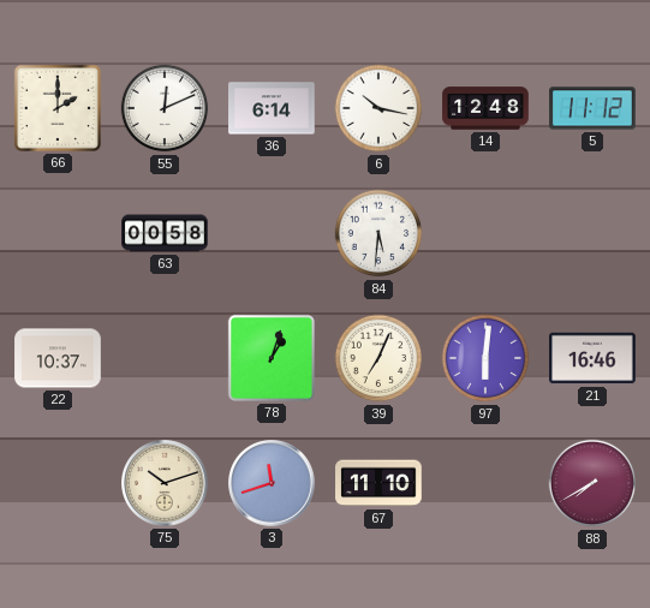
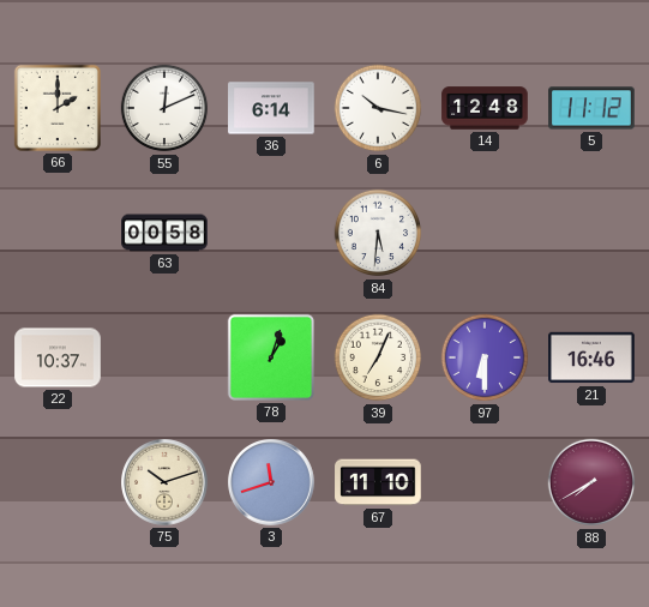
97: 6:01 -> 6:30
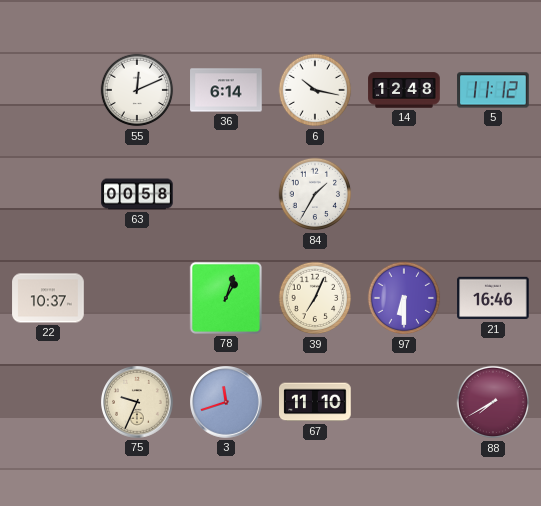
66: 2:00 -> none
84: 5:31 -> 1:35
75: 10:12 -> 9:34
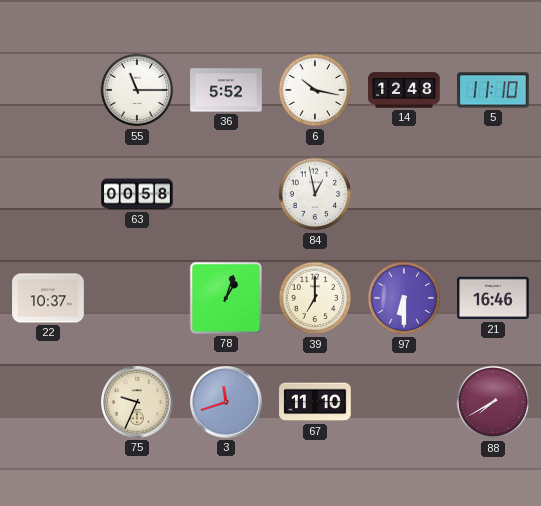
55: 12:11 -> 11:15
36: 6:14 -> 5:52
5: 11:12 -> 11:10
84: 1:35 -> 12:58
39: 7:04 -> 7:00
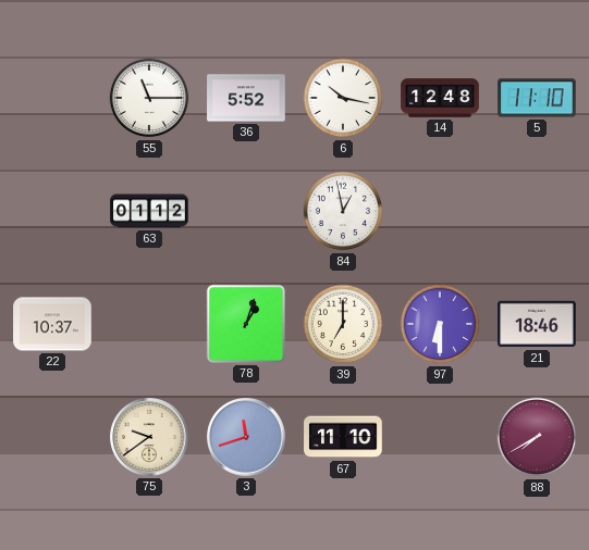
63: 00:58 -> 01:12
21: 16:46 -> 18:46
75: 9:34 -> 9:39
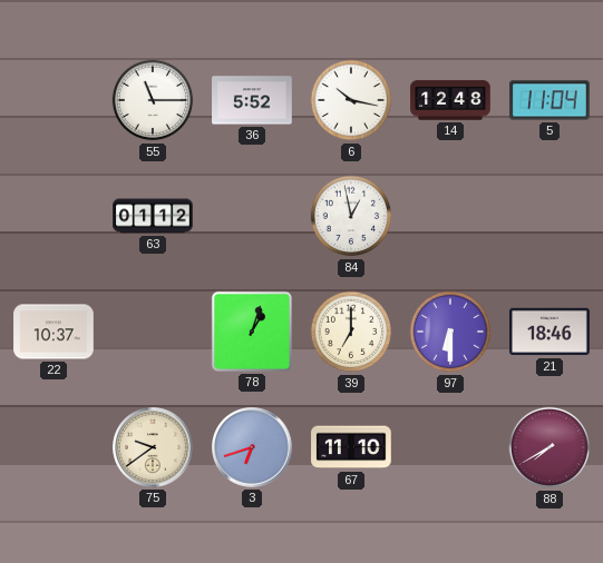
5: 11:10 -> 11:04
3: 11:42 -> 6:42
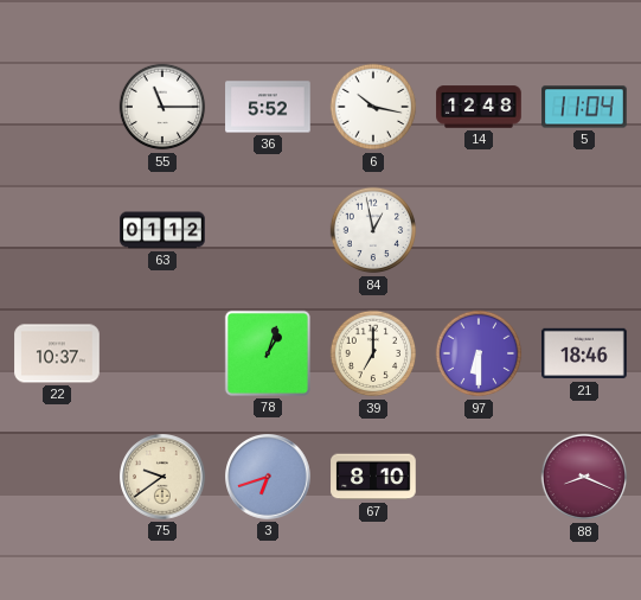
67: 11:10 -> 8:10
88: 7:40 -> 8:19
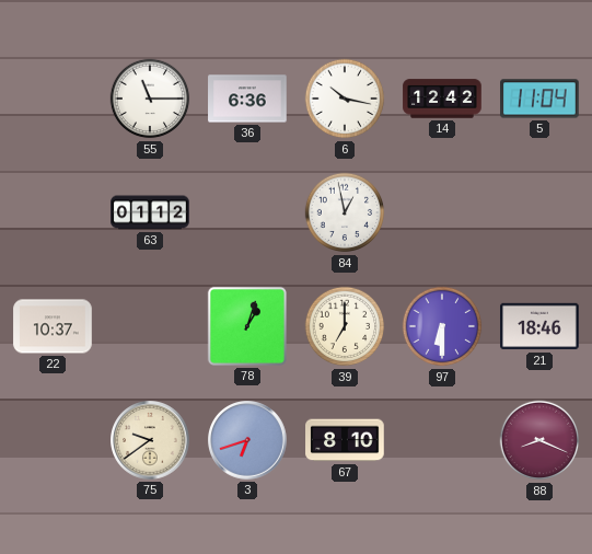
36: 5:52 -> 6:36
14: 12:48 -> 12:42
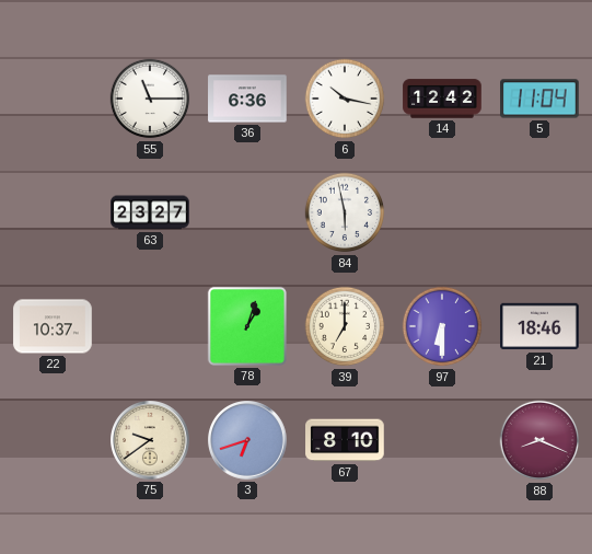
63: 01:12 -> 23:27
84: 12:58 -> 5:58
